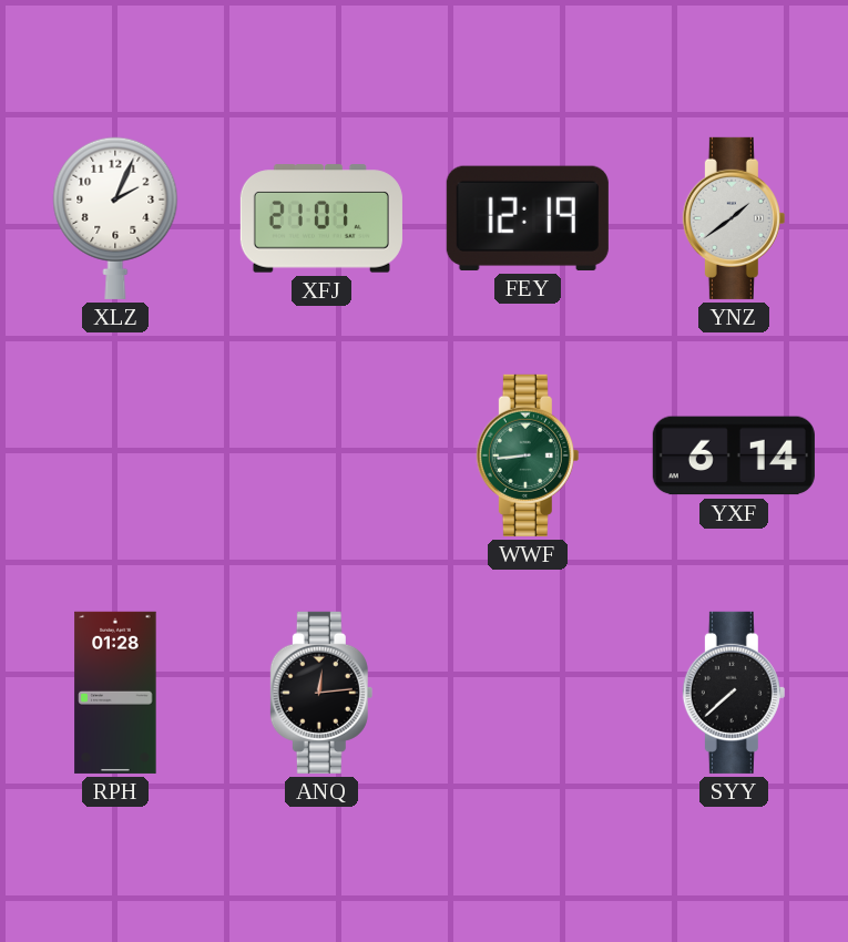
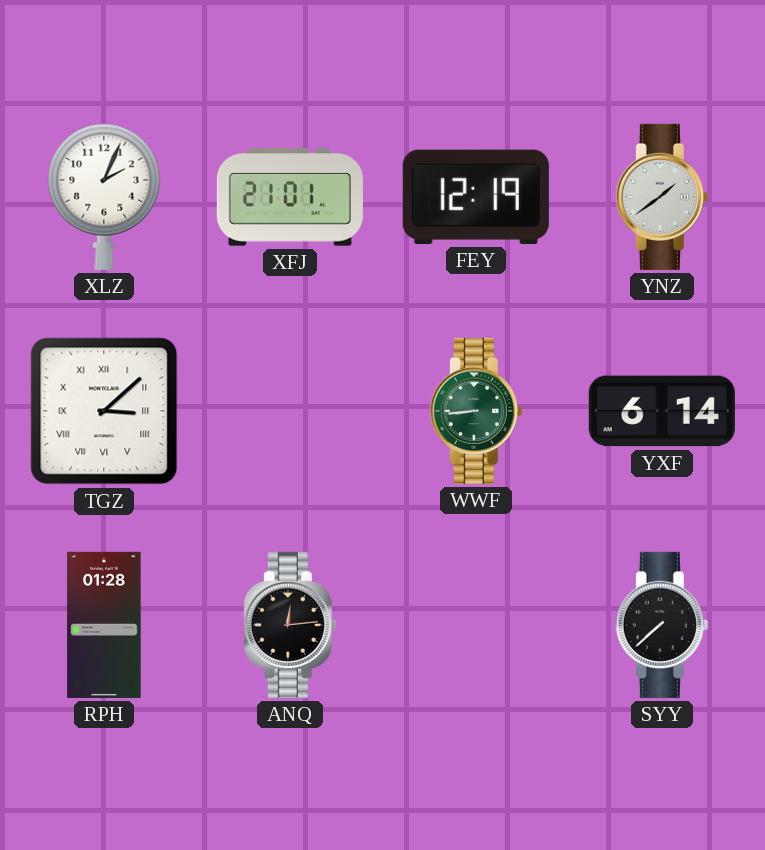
TGZ: none -> 3:08
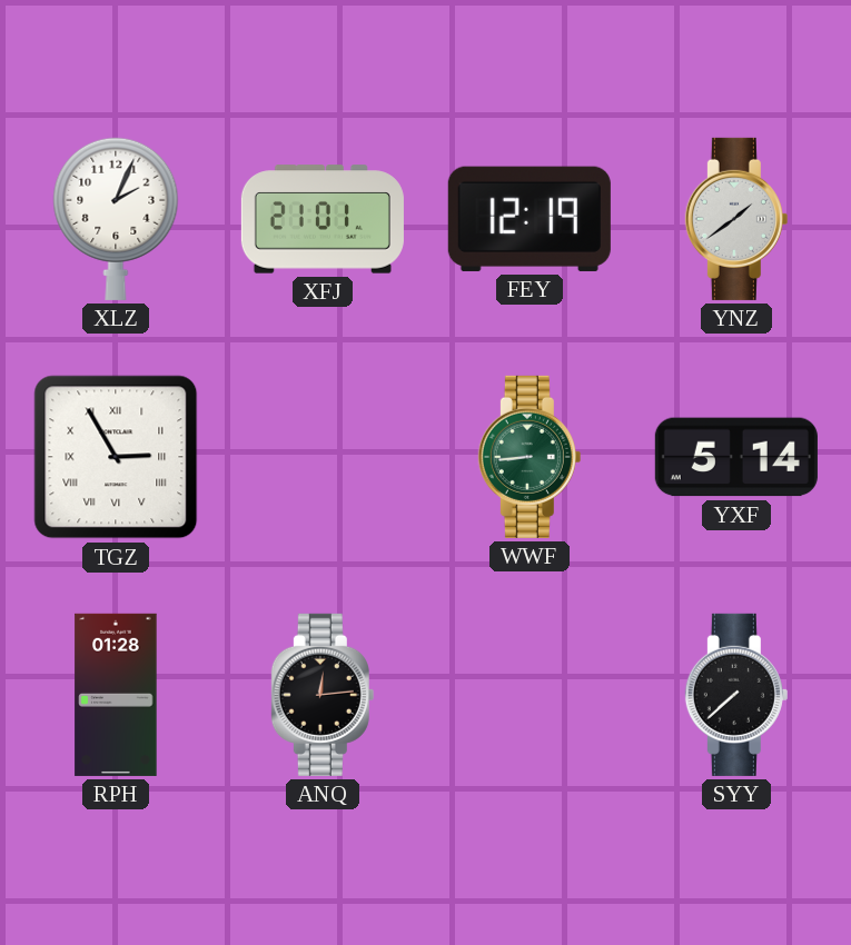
TGZ: 3:08 -> 2:55
YXF: 6:14 -> 5:14
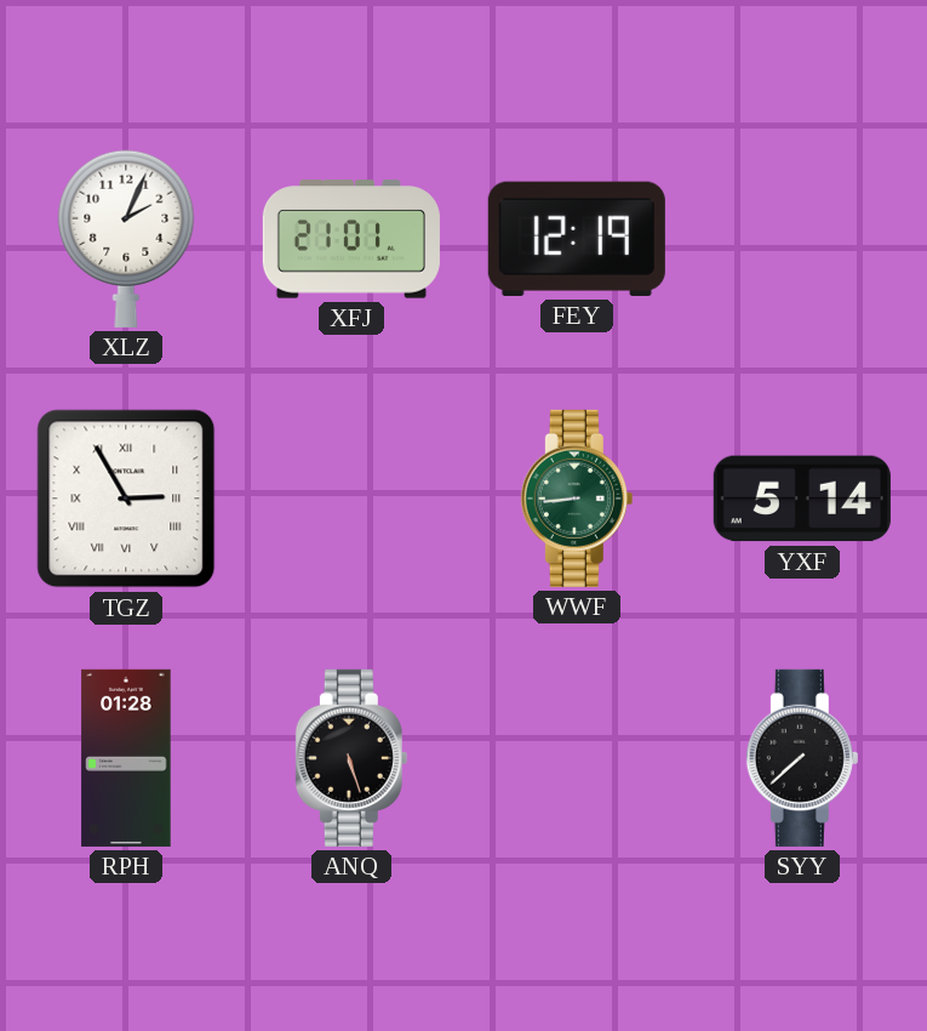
YNZ: 1:39 -> none
ANQ: 12:14 -> 5:27
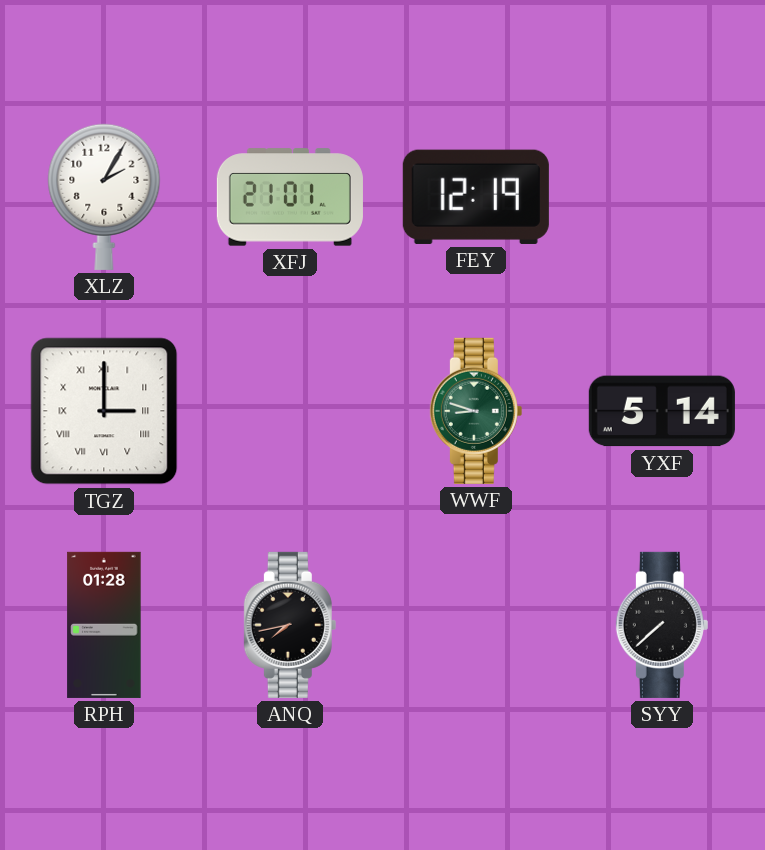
XLZ: 2:04 -> 2:05
TGZ: 2:55 -> 3:00
WWF: 8:44 -> 8:48
ANQ: 5:27 -> 7:43
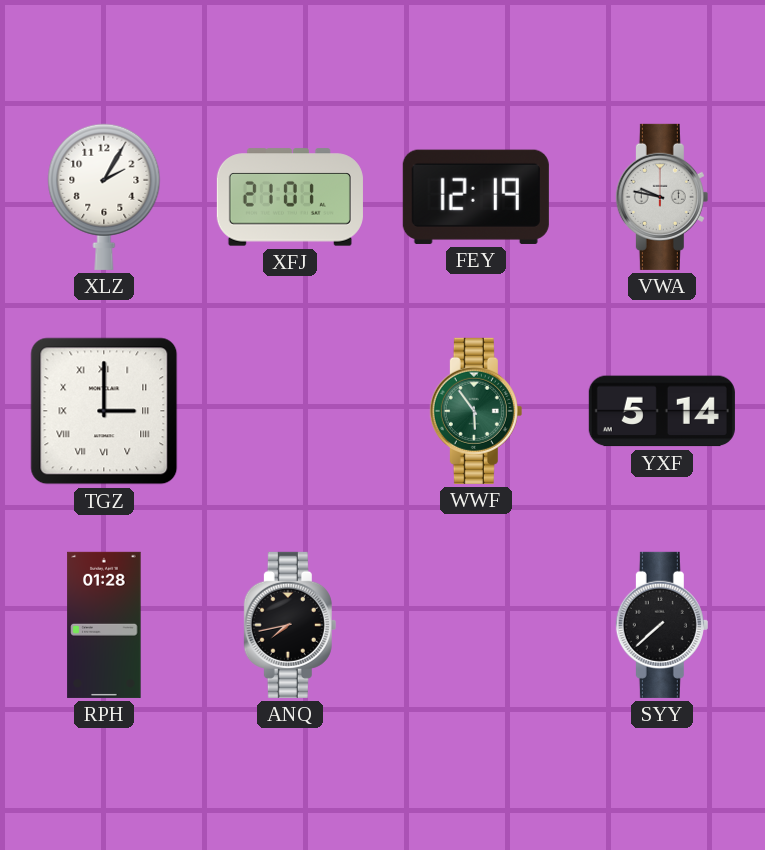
VWA: none -> 9:47
WWF: 8:48 -> 5:54
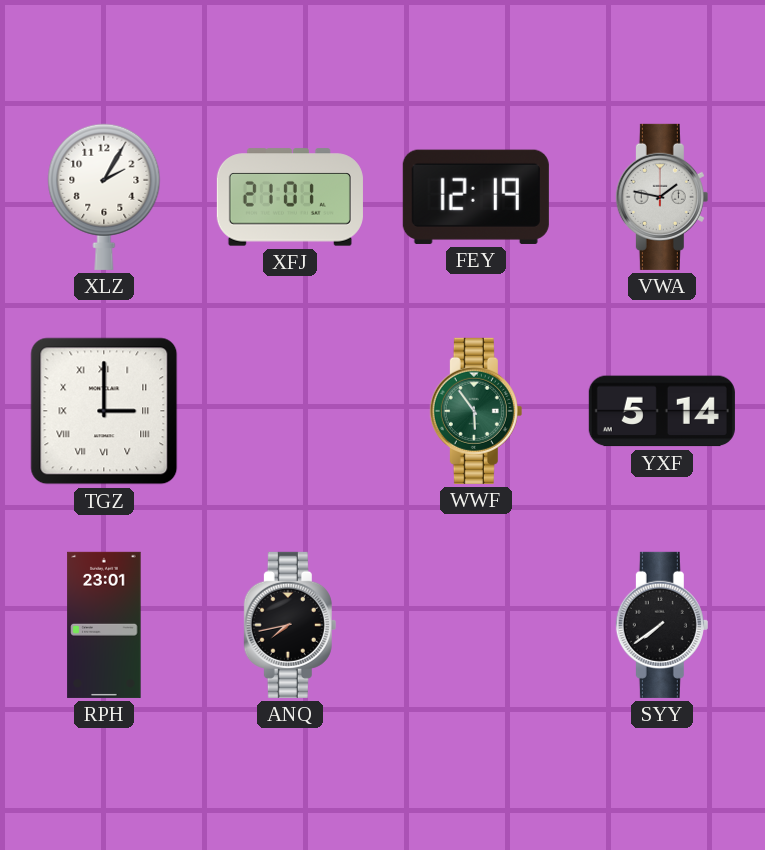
VWA: 9:47 -> 1:47
RPH: 01:28 -> 23:01
SYY: 7:38 -> 7:39
